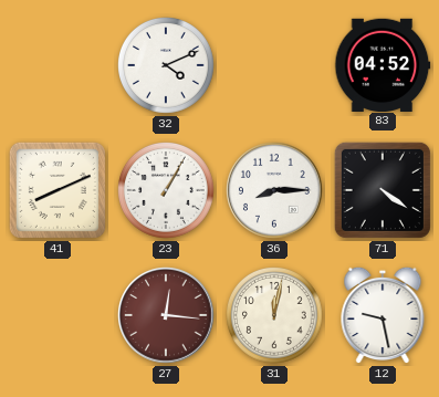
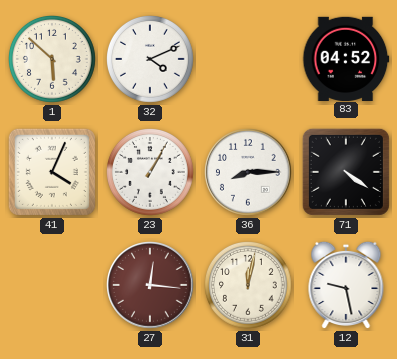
1: none -> 5:52
41: 8:11 -> 4:04
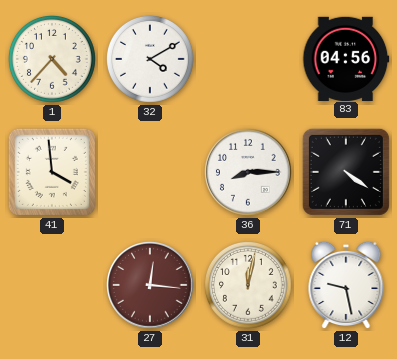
1: 5:52 -> 4:37
32: 4:11 -> 4:10
83: 04:52 -> 04:56
41: 4:04 -> 3:59
23: 1:05 -> none
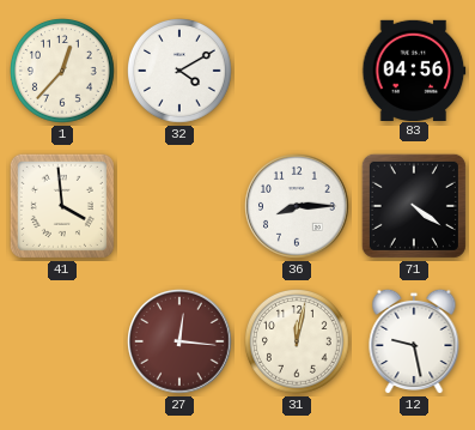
1: 4:37 -> 12:37
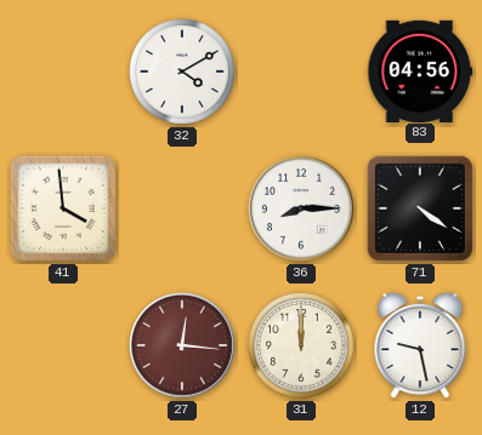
1: 12:37 -> none
31: 12:02 -> 12:00
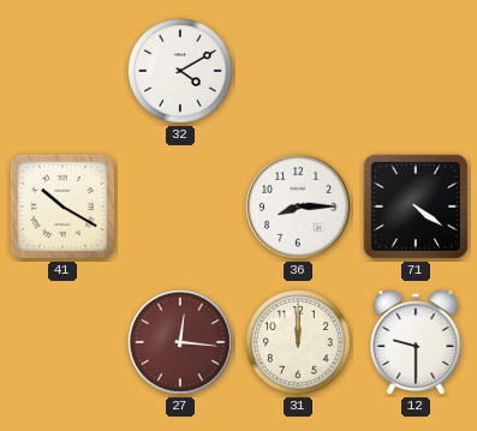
83: 04:56 -> none
41: 3:59 -> 10:20
12: 9:28 -> 9:30
